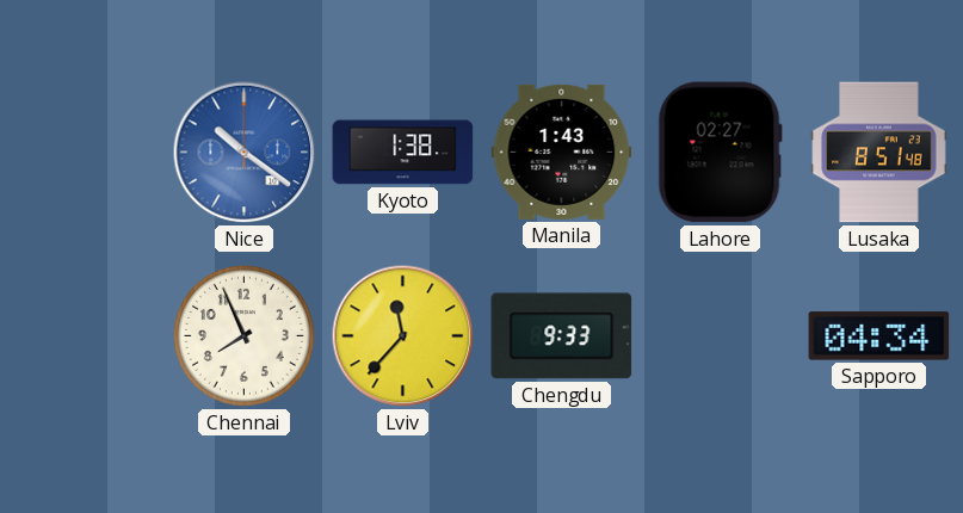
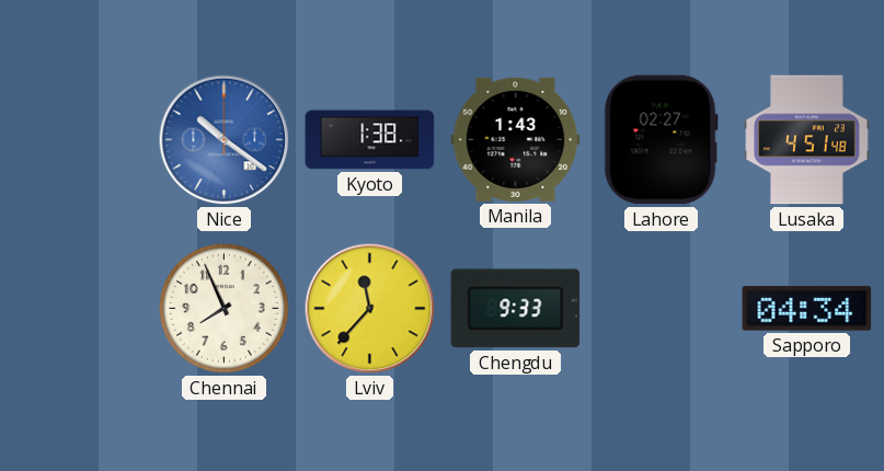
Lusaka: 8:51 -> 4:51
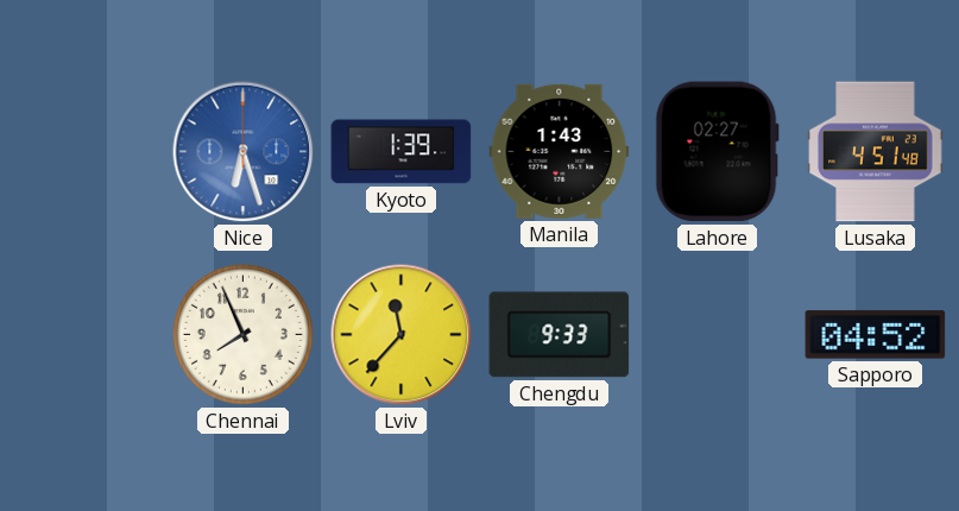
Nice: 10:21 -> 6:27
Kyoto: 1:38 -> 1:39
Sapporo: 04:34 -> 04:52
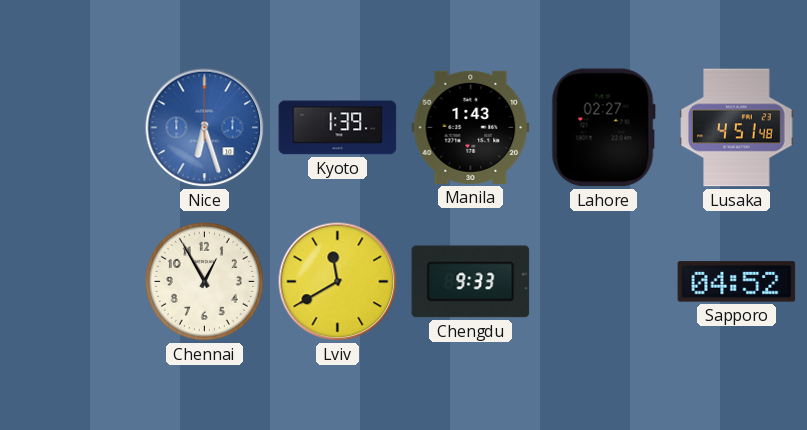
Chennai: 7:56 -> 12:55
Lviv: 11:37 -> 11:40
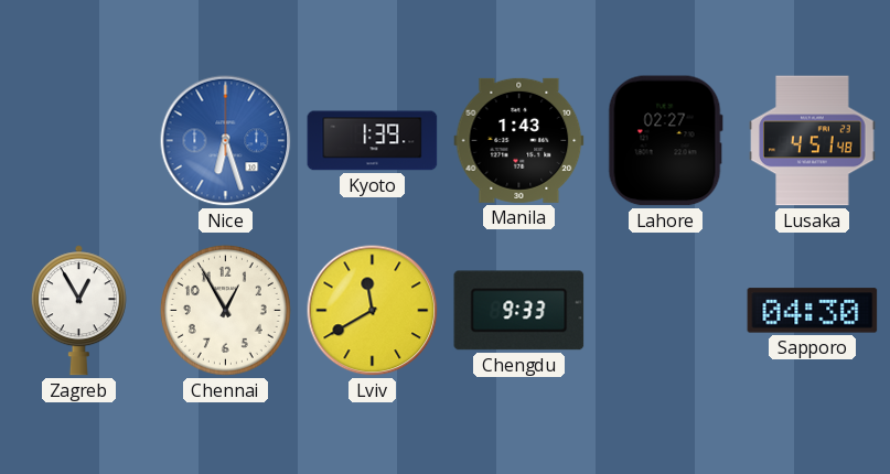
Zagreb: none -> 12:55
Sapporo: 04:52 -> 04:30
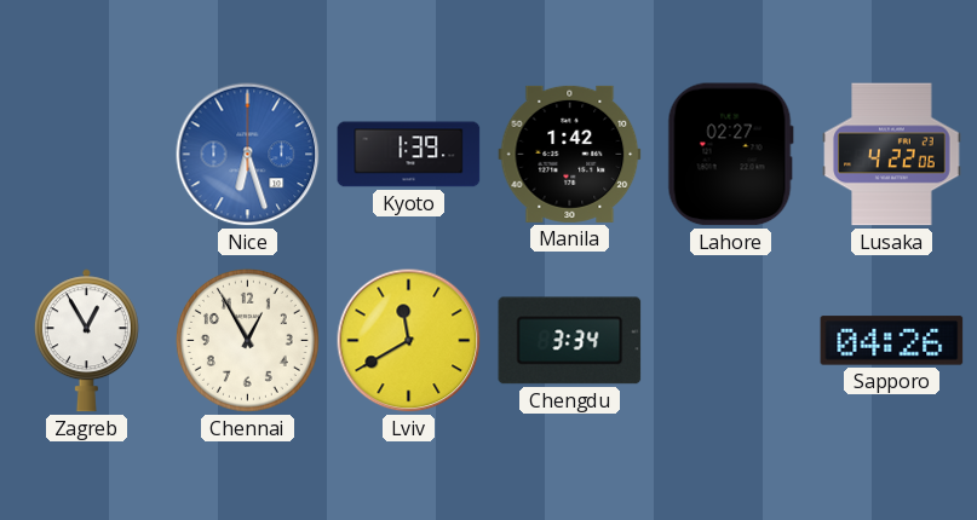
Manila: 1:43 -> 1:42
Lusaka: 4:51 -> 4:22
Chengdu: 9:33 -> 3:34
Sapporo: 04:30 -> 04:26
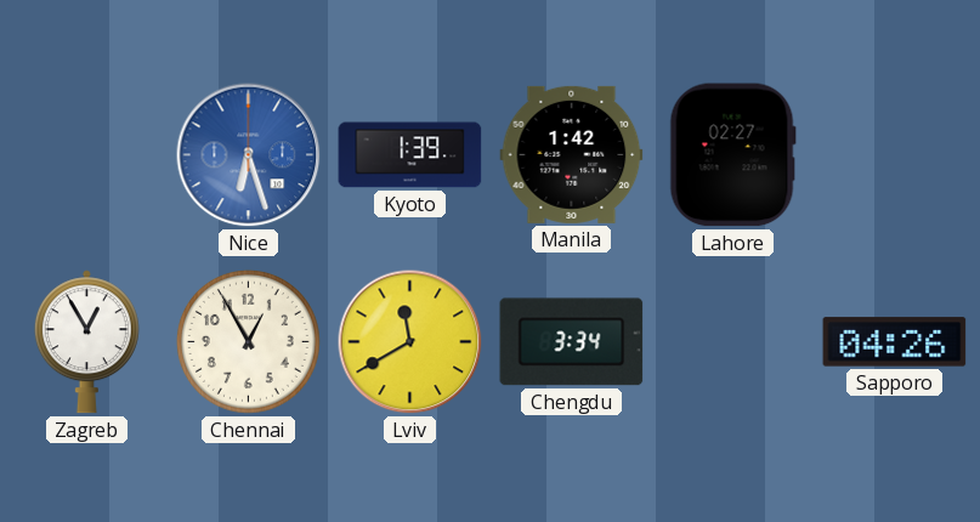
Lusaka: 4:22 -> none
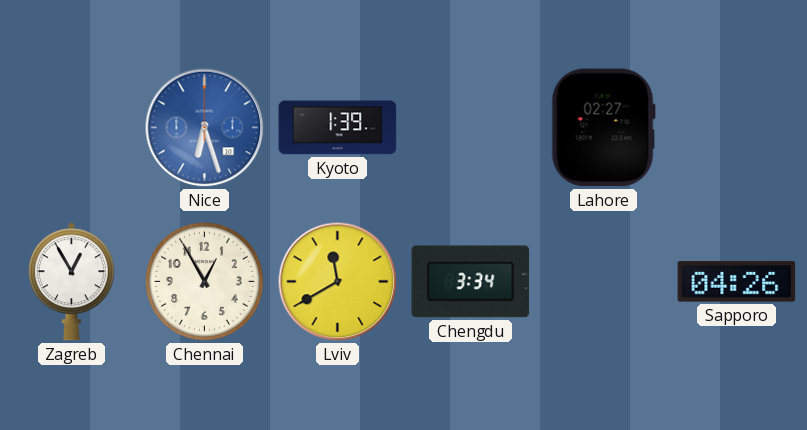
Manila: 1:42 -> none
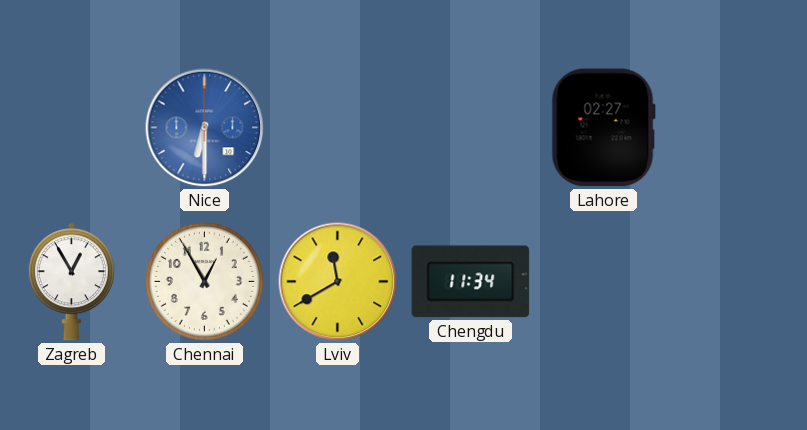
Nice: 6:27 -> 6:30
Kyoto: 1:39 -> none
Chengdu: 3:34 -> 11:34
Sapporo: 04:26 -> none
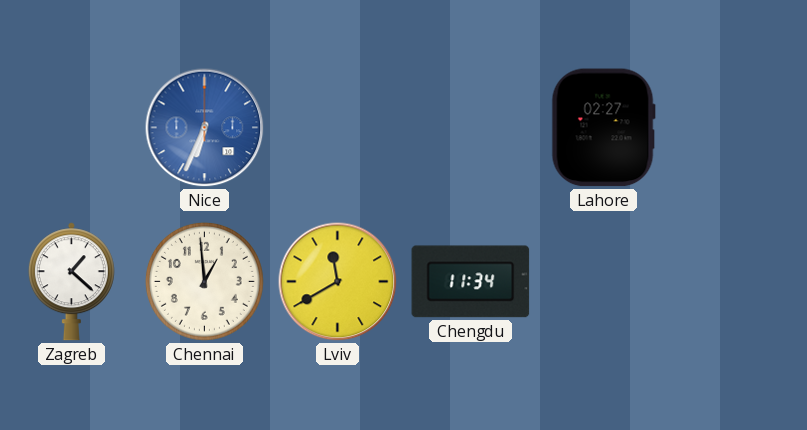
Nice: 6:30 -> 6:34
Zagreb: 12:55 -> 1:22
Chennai: 12:55 -> 12:59
